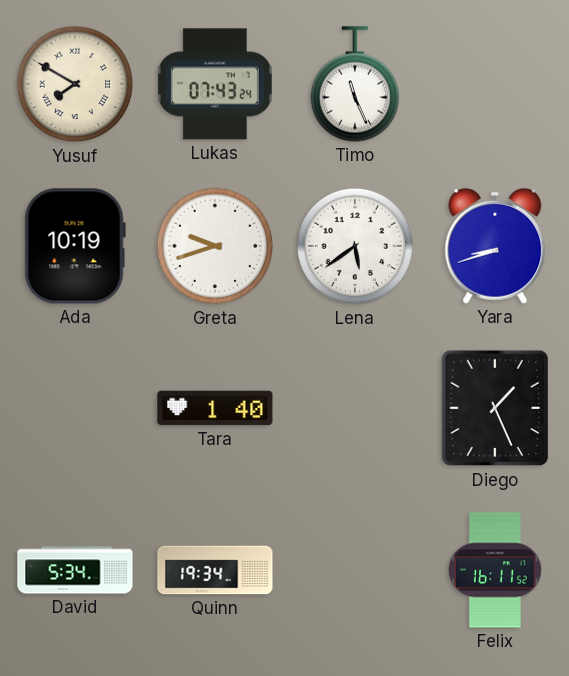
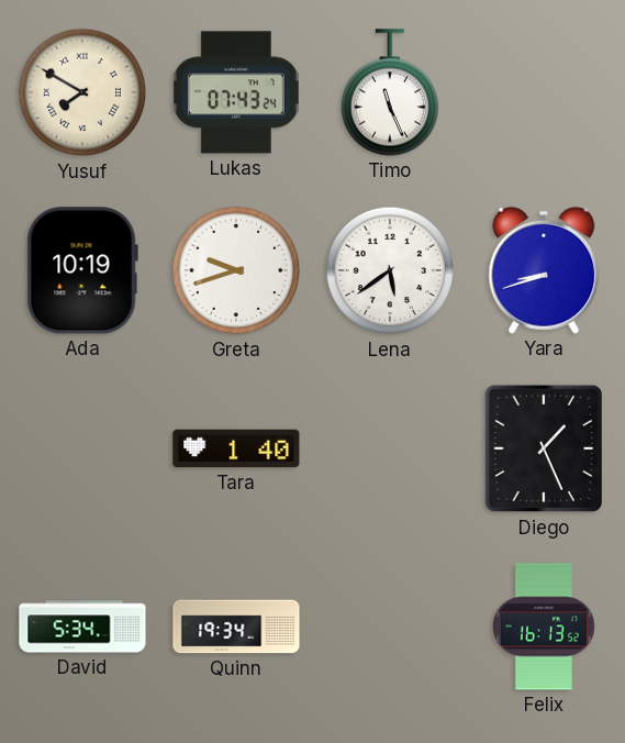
Felix: 16:11 -> 16:13
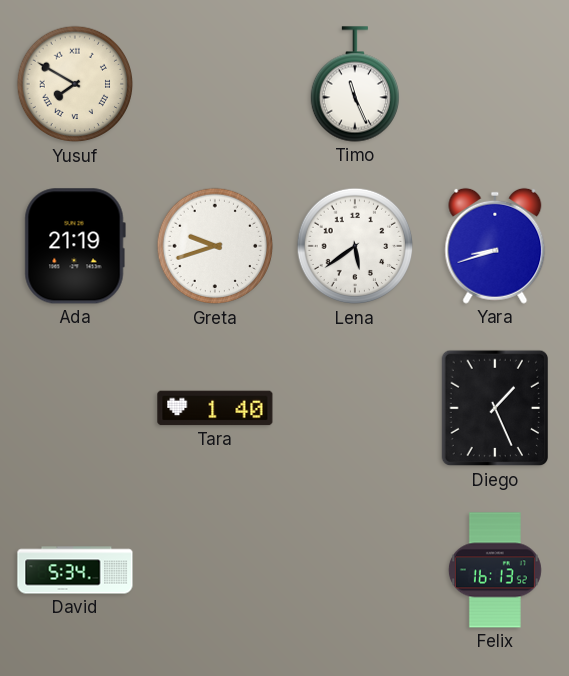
Lukas: 07:43 -> none
Ada: 10:19 -> 21:19
Quinn: 19:34 -> none
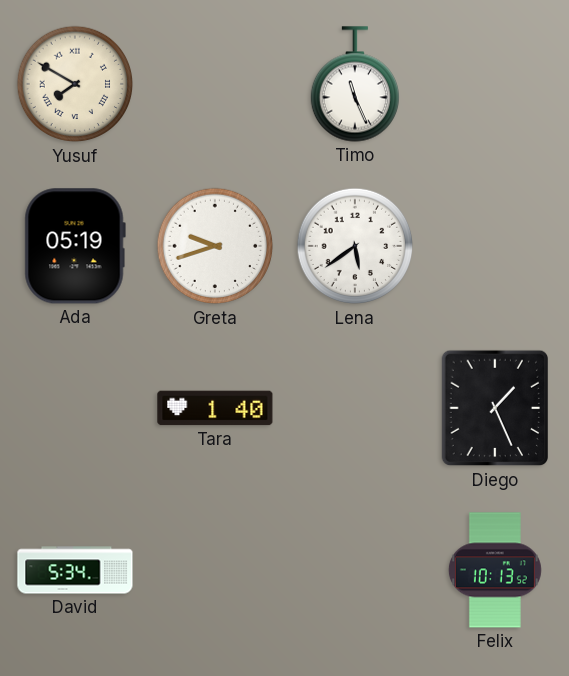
Ada: 21:19 -> 05:19
Yara: 8:42 -> none
Felix: 16:13 -> 10:13
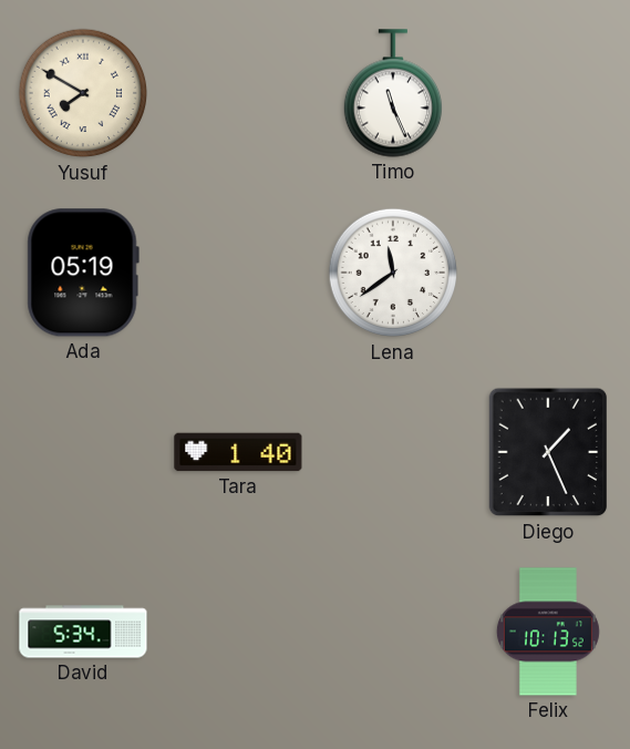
Greta: 9:42 -> none
Lena: 5:39 -> 11:39
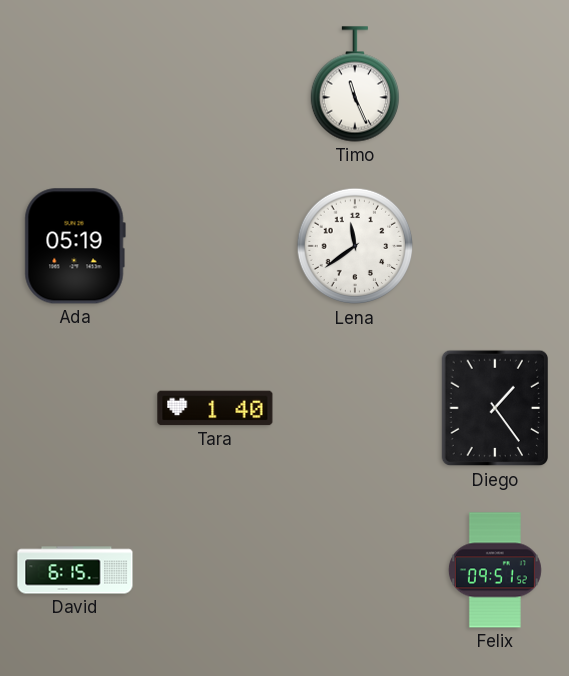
Yusuf: 7:50 -> none
Diego: 1:26 -> 1:24
David: 5:34 -> 6:15
Felix: 10:13 -> 09:51
